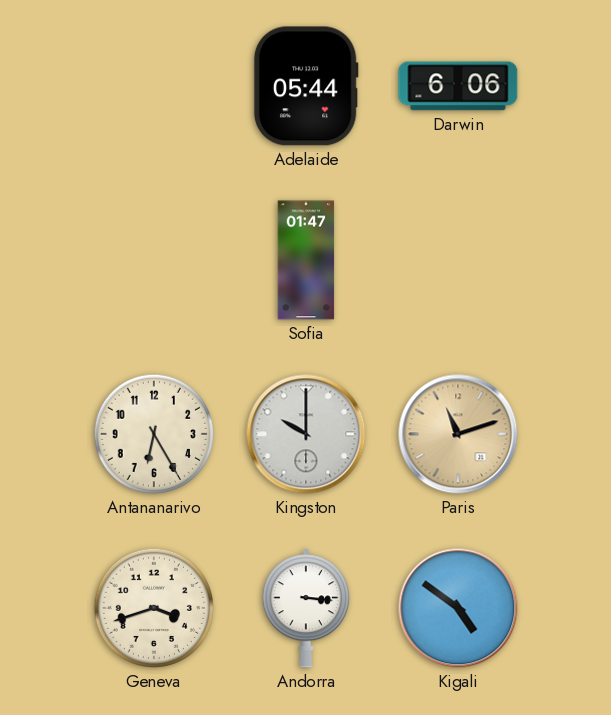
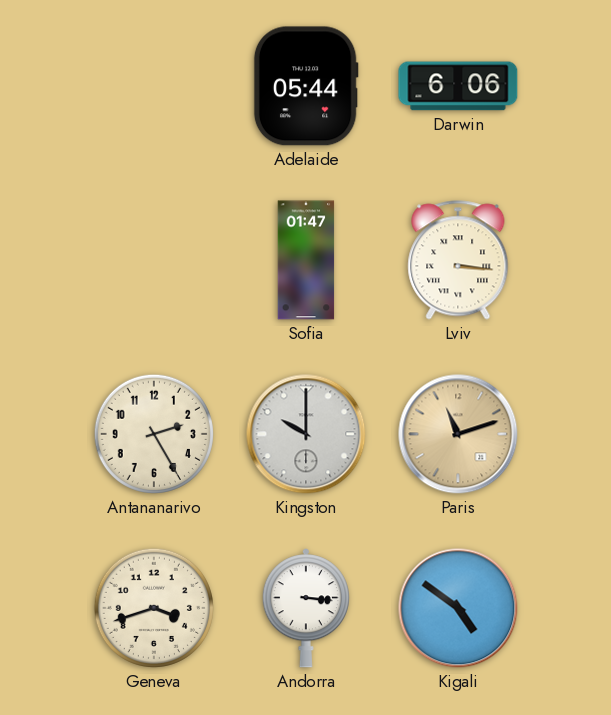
Lviv: none -> 3:16
Antananarivo: 6:25 -> 2:25
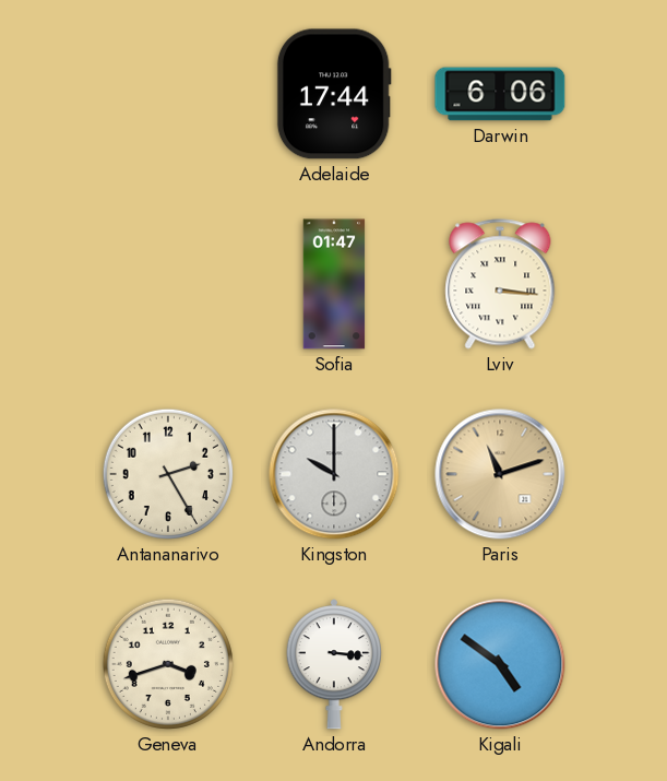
Adelaide: 05:44 -> 17:44
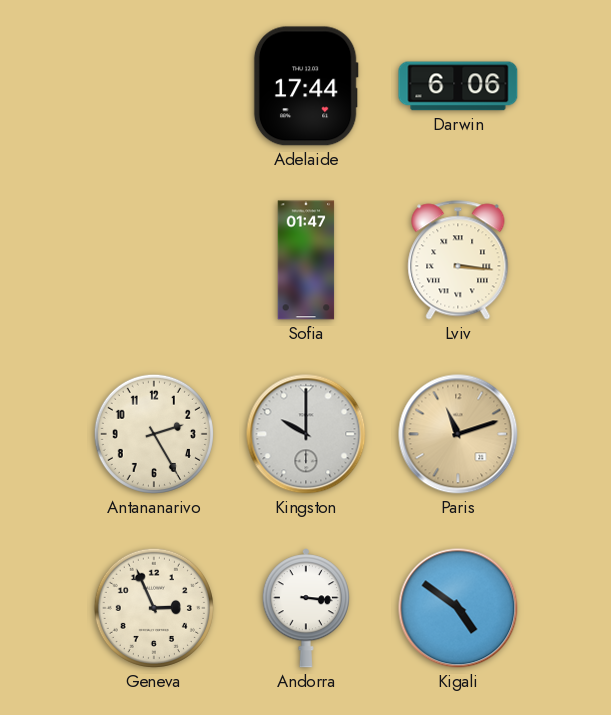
Geneva: 3:42 -> 2:56
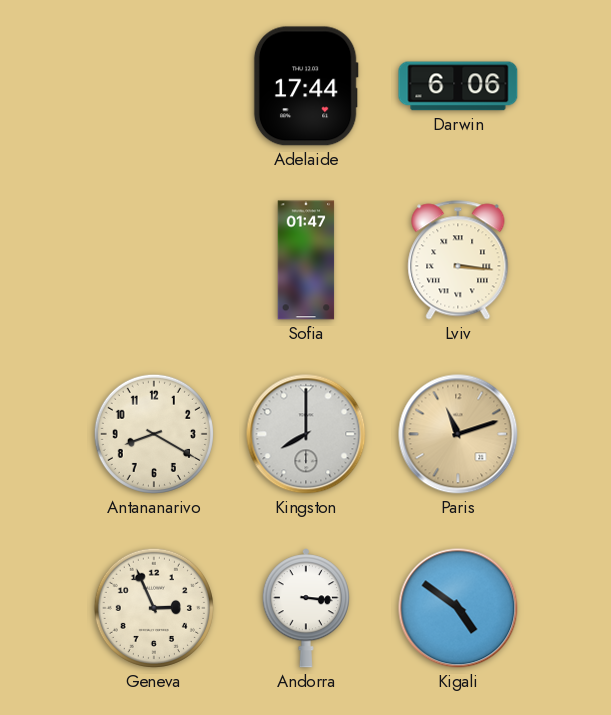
Antananarivo: 2:25 -> 8:20
Kingston: 10:00 -> 8:00
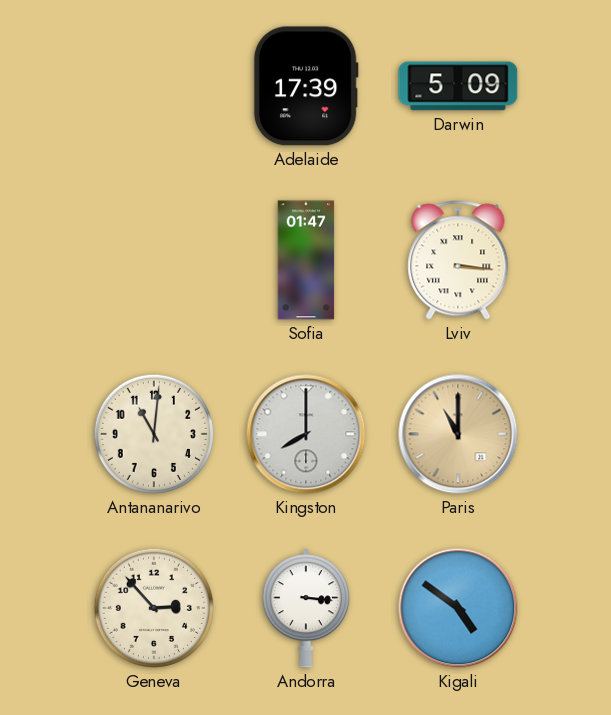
Adelaide: 17:44 -> 17:39
Darwin: 6:06 -> 5:09
Antananarivo: 8:20 -> 11:01
Paris: 11:12 -> 11:00
Geneva: 2:56 -> 2:53
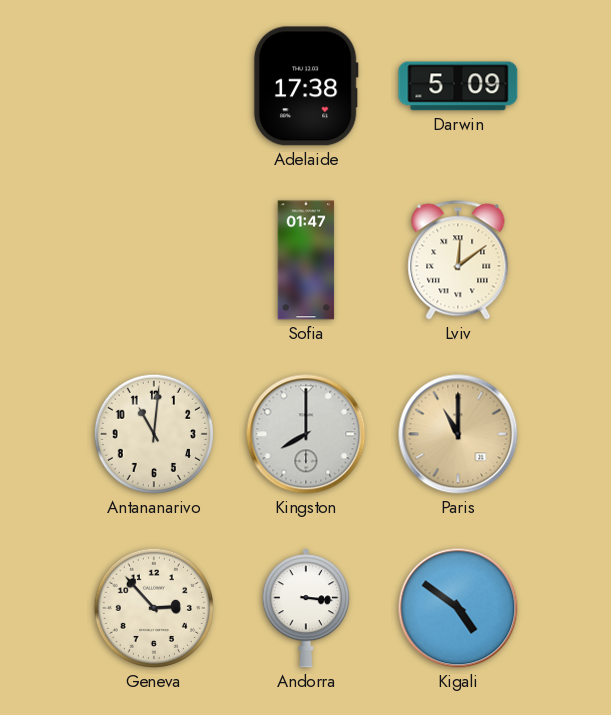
Adelaide: 17:39 -> 17:38
Lviv: 3:16 -> 12:09
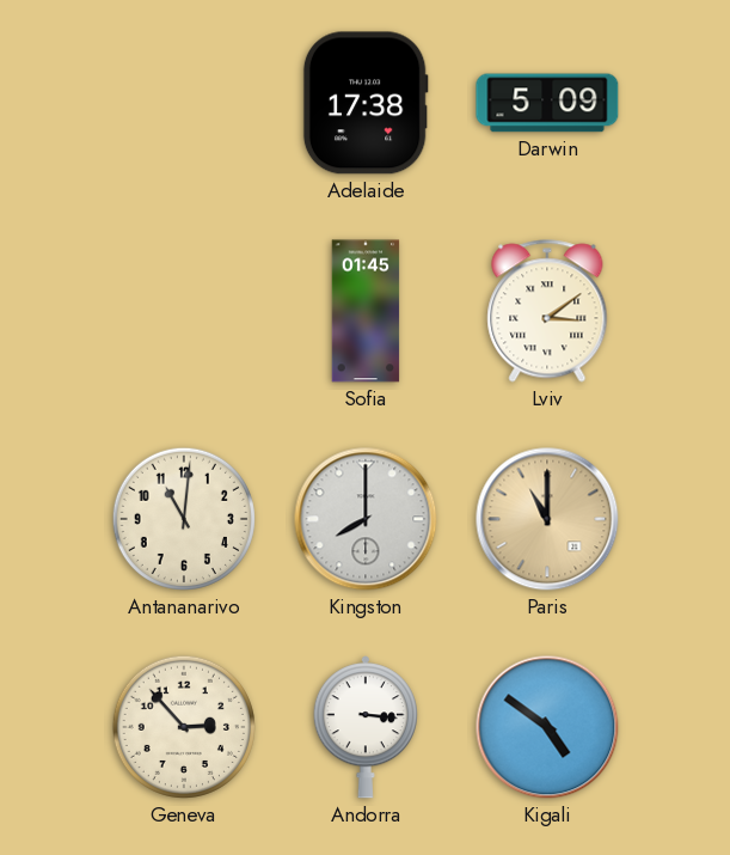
Sofia: 01:47 -> 01:45
Lviv: 12:09 -> 3:09
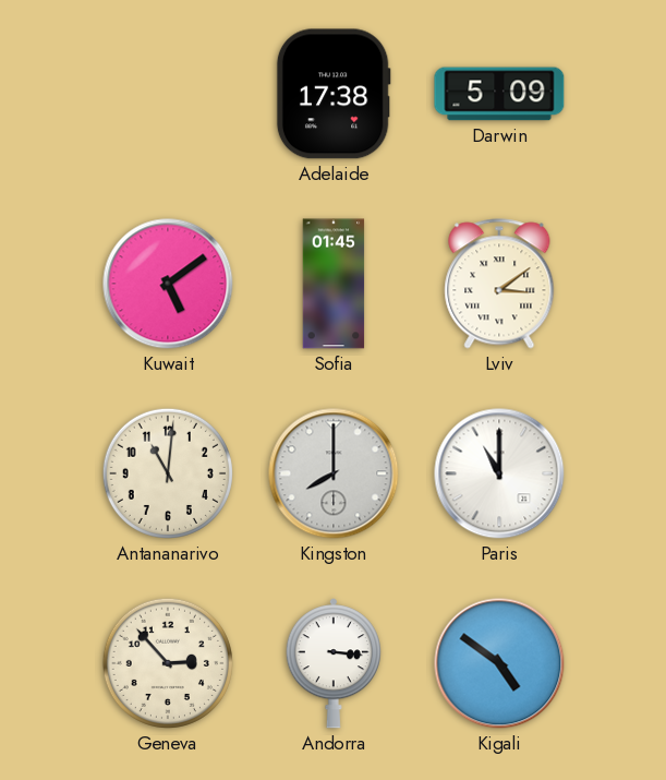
Kuwait: none -> 5:09
Paris dial: champagne -> white
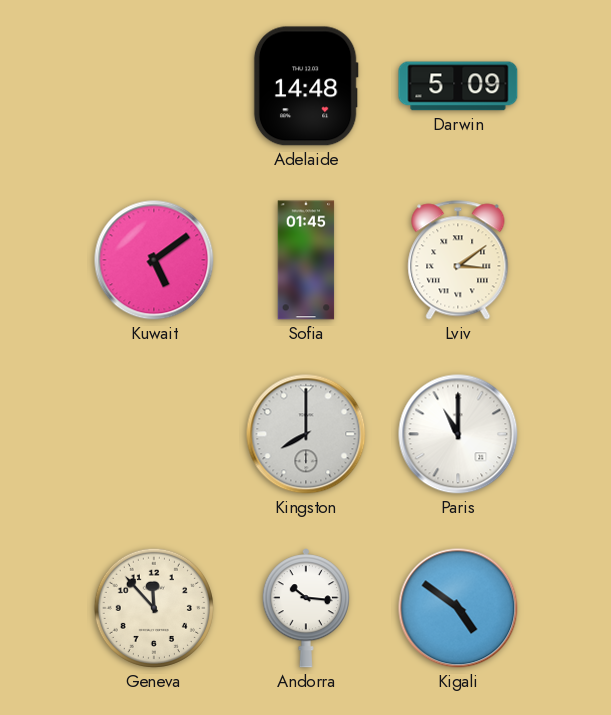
Adelaide: 17:38 -> 14:48
Antananarivo: 11:01 -> none
Geneva: 2:53 -> 11:53
Andorra: 3:16 -> 10:16
